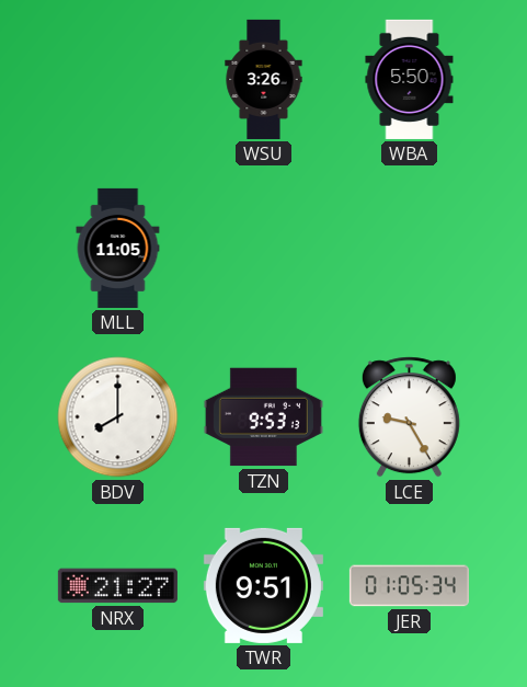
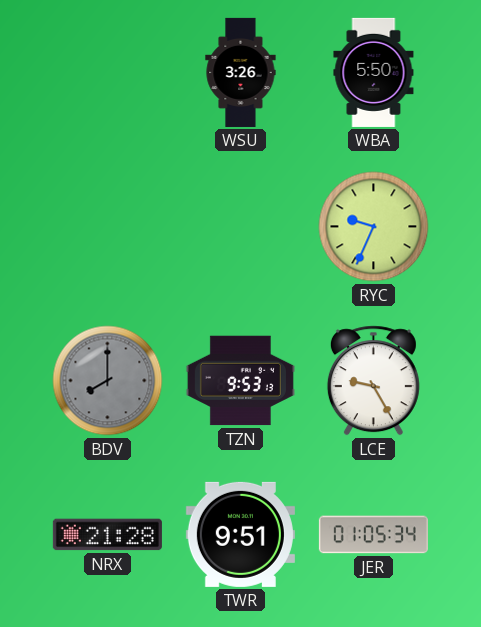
MLL: 11:05 -> none
RYC: none -> 9:34
BDV dial: white -> grey
NRX: 21:27 -> 21:28
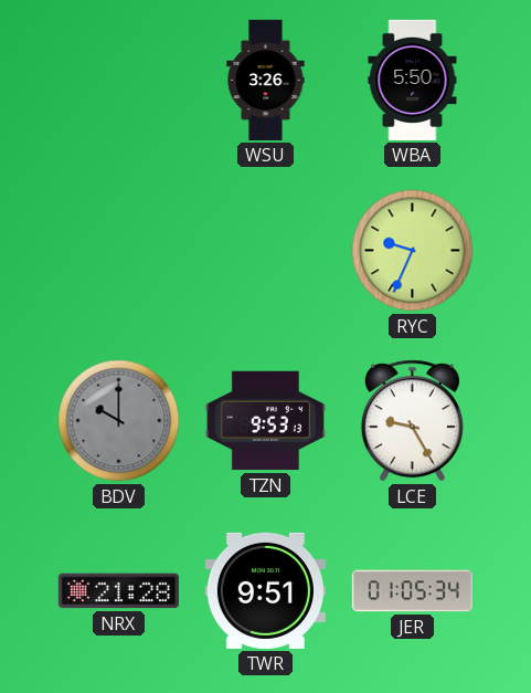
BDV: 8:00 -> 10:00
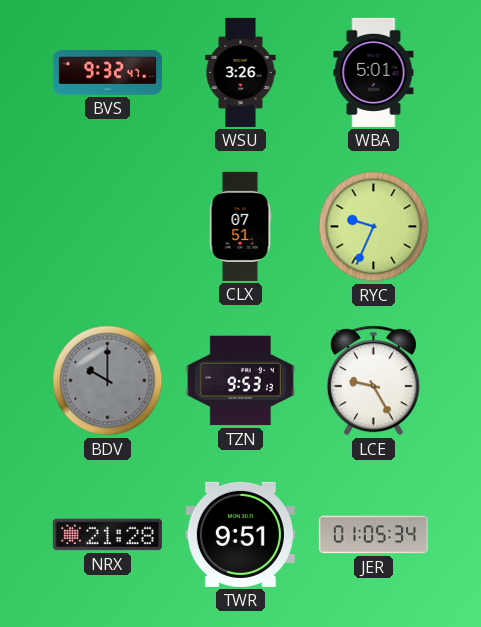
BVS: none -> 9:32
WBA: 5:50 -> 5:01
CLX: none -> 07:51
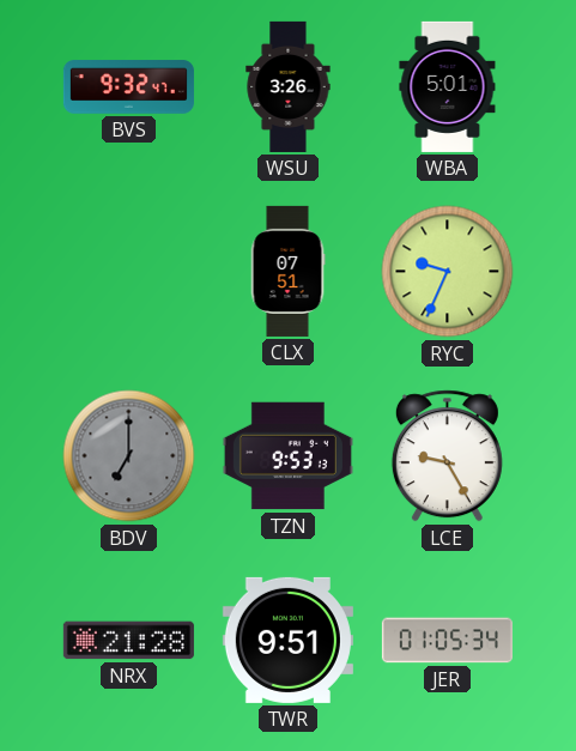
BDV: 10:00 -> 7:00
